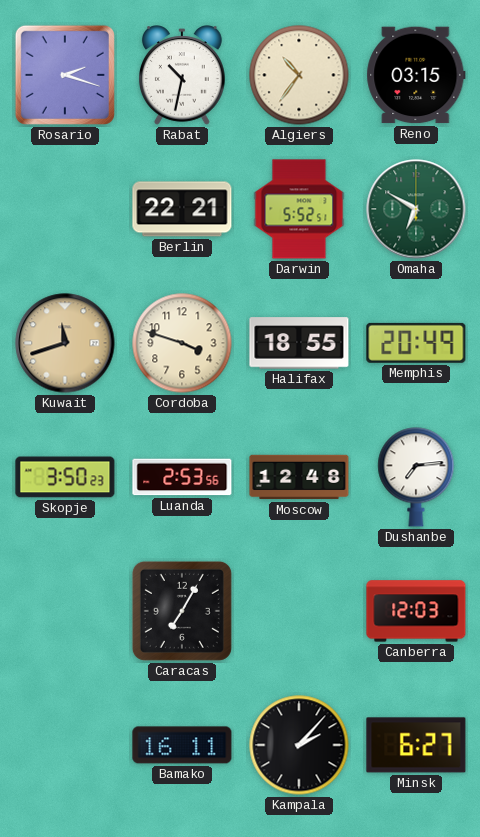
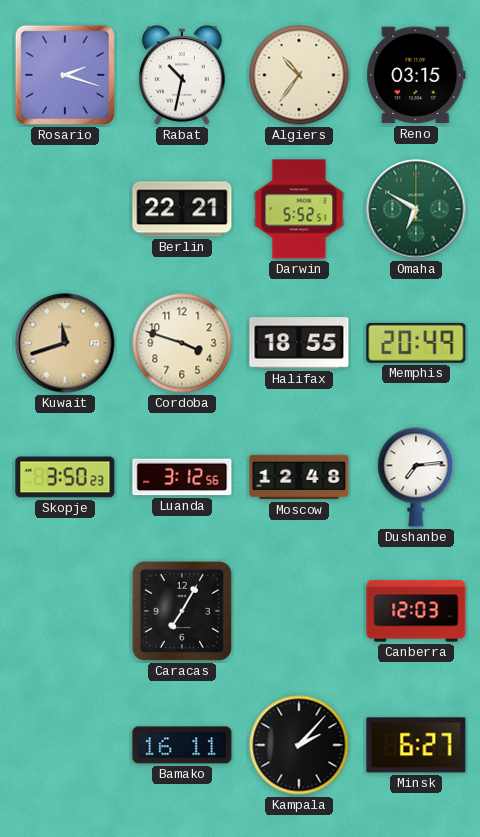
Luanda: 2:53 -> 3:12
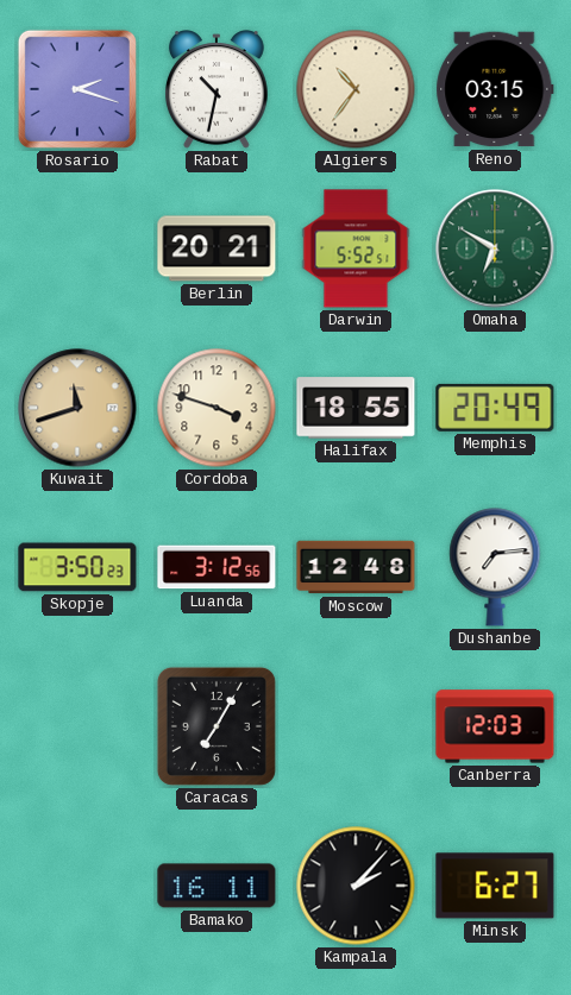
Berlin: 22:21 -> 20:21
